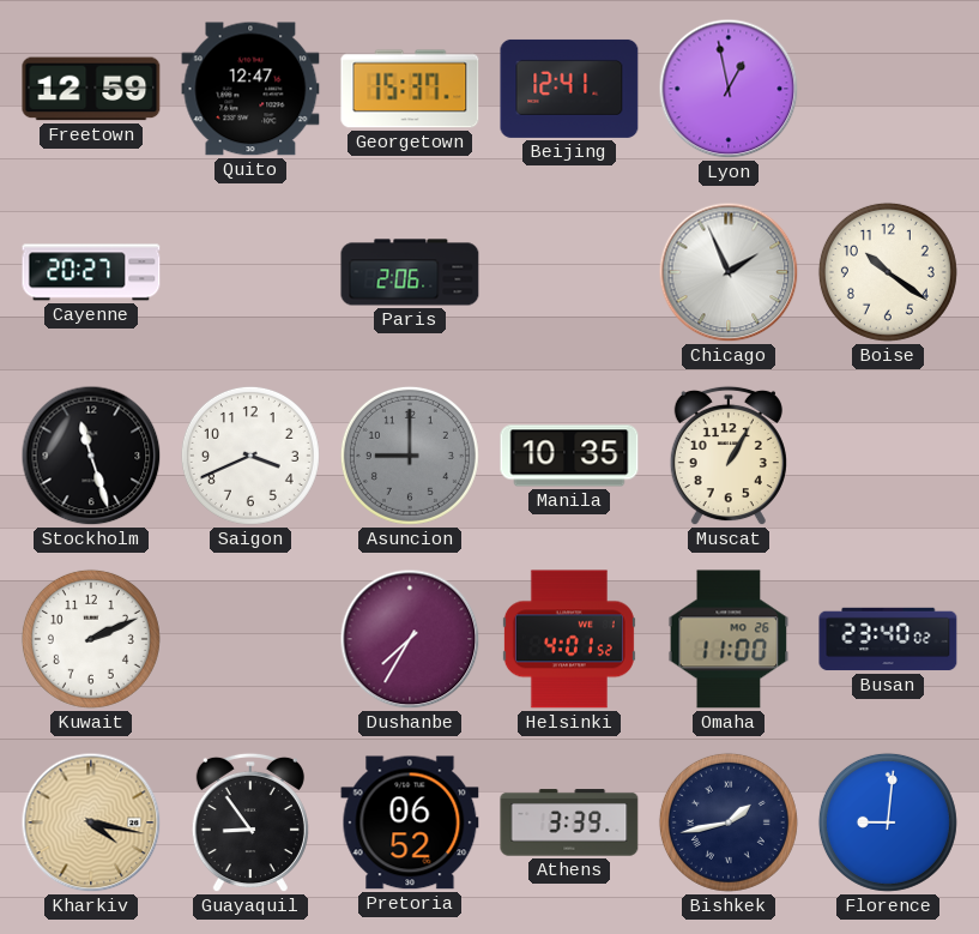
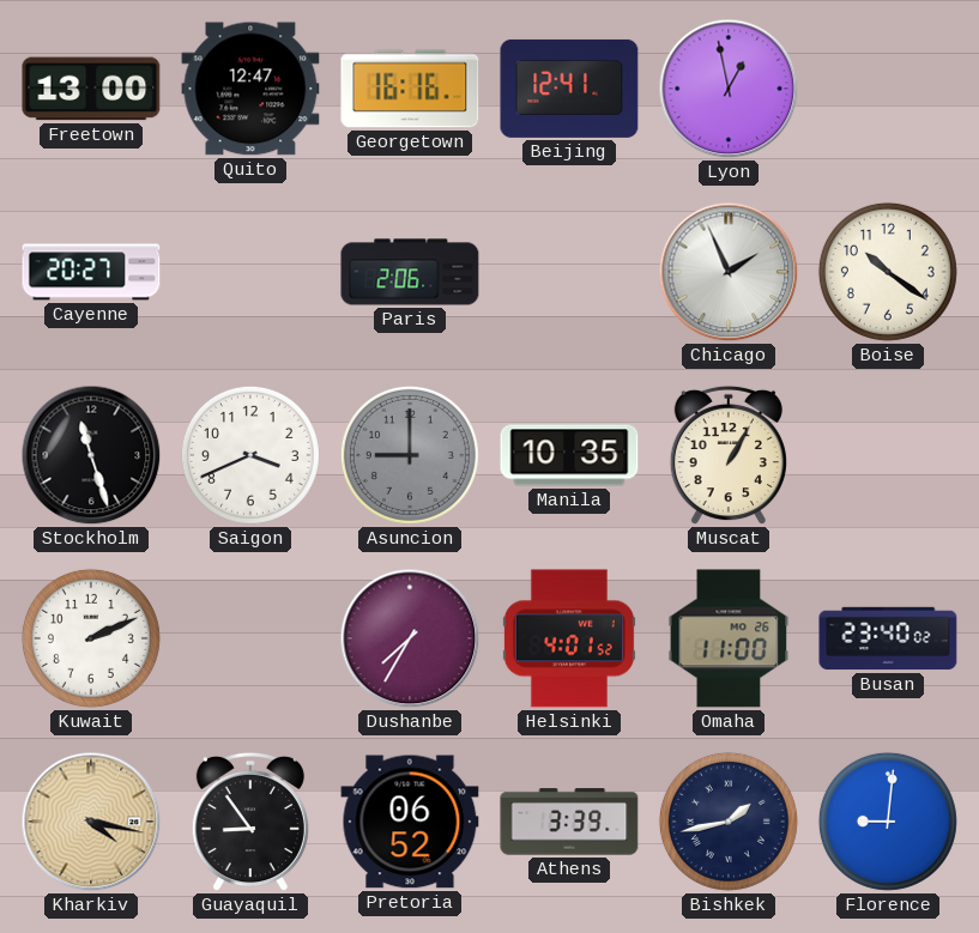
Freetown: 12:59 -> 13:00
Georgetown: 15:37 -> 16:16
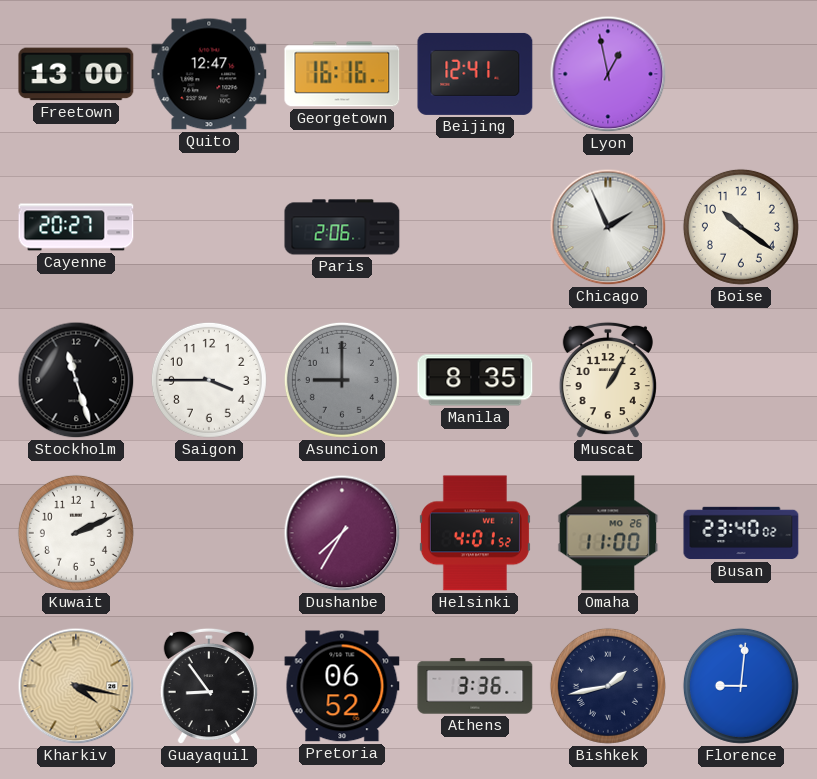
Saigon: 3:41 -> 3:45
Manila: 10:35 -> 8:35
Athens: 3:39 -> 3:36
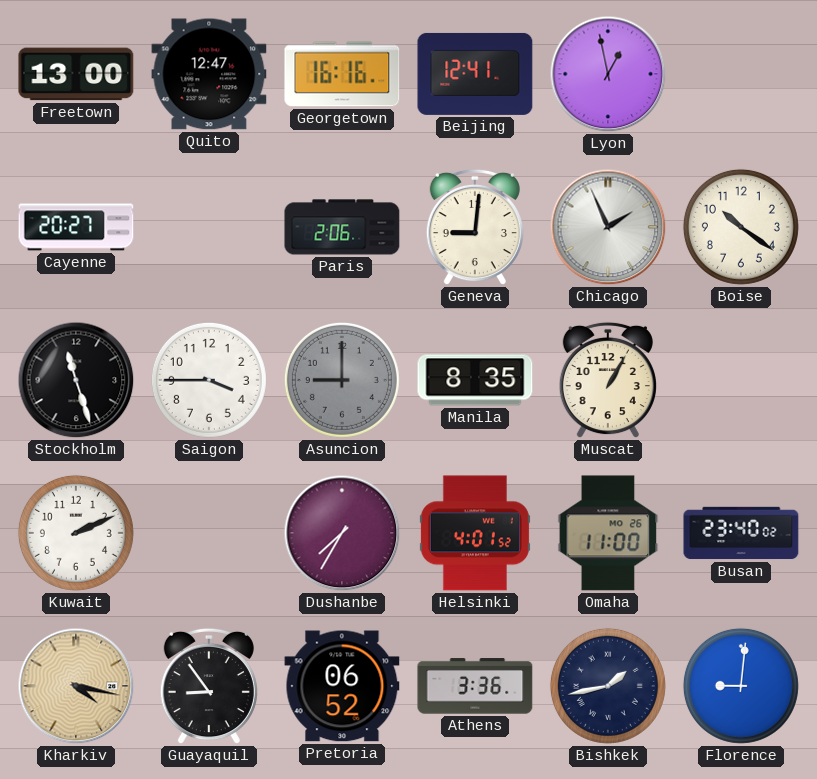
Geneva: none -> 9:01
